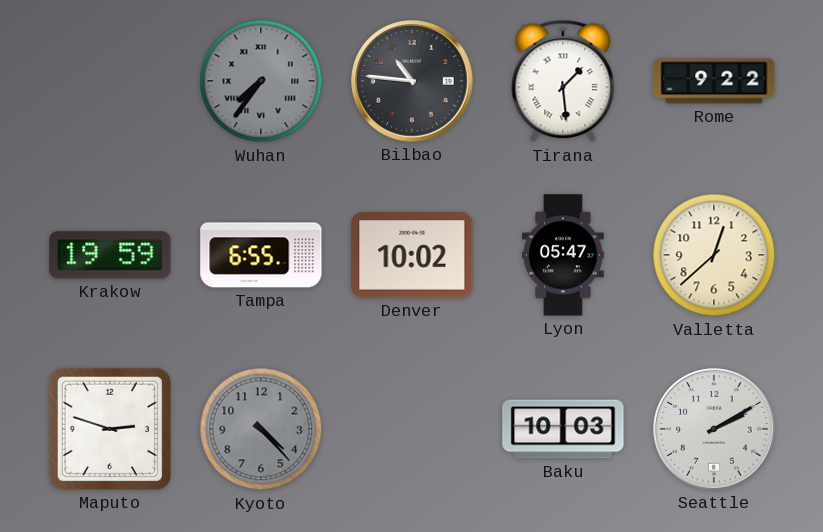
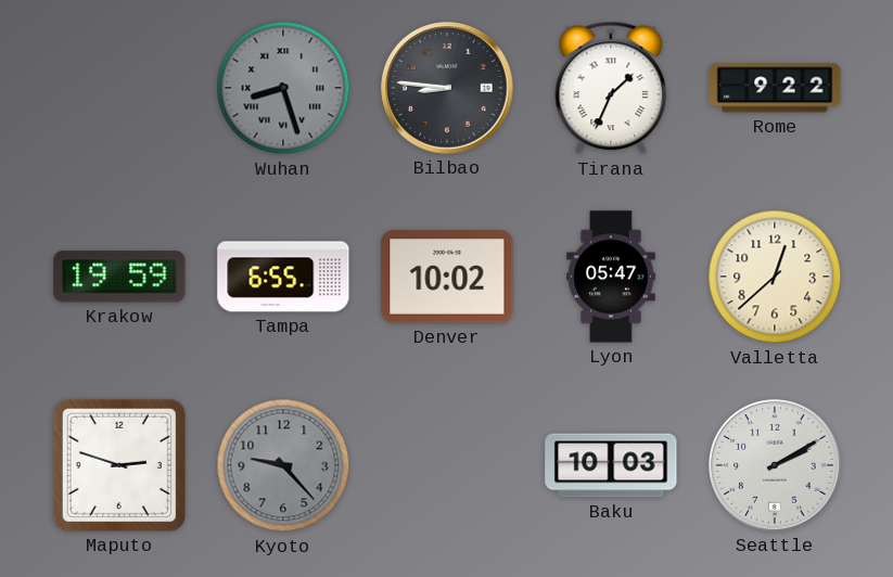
Wuhan: 7:36 -> 8:27
Bilbao: 10:46 -> 8:46
Tirana: 1:29 -> 1:34
Kyoto: 4:23 -> 9:23
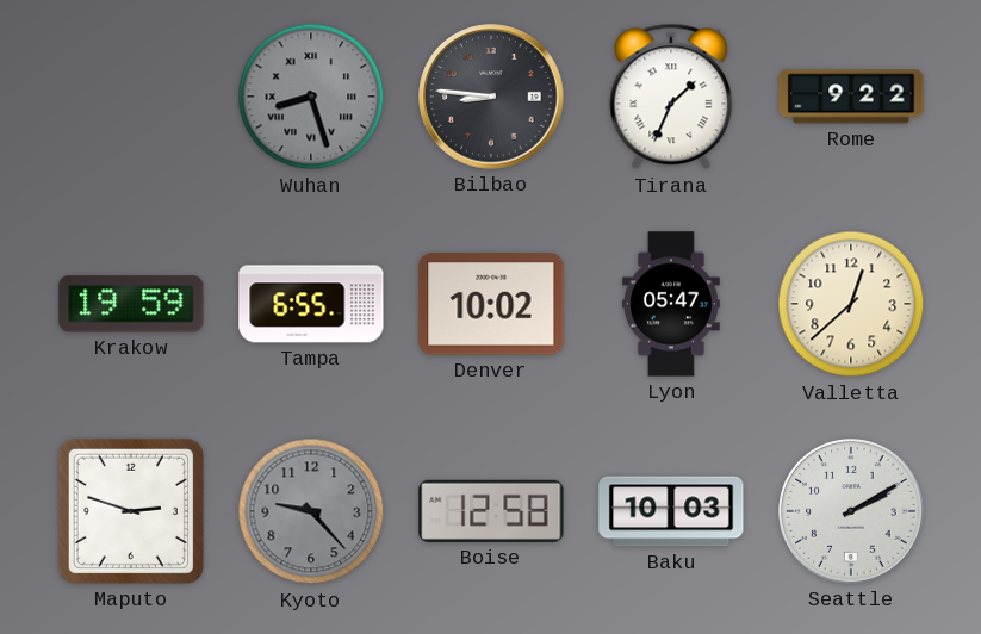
Boise: none -> 12:58
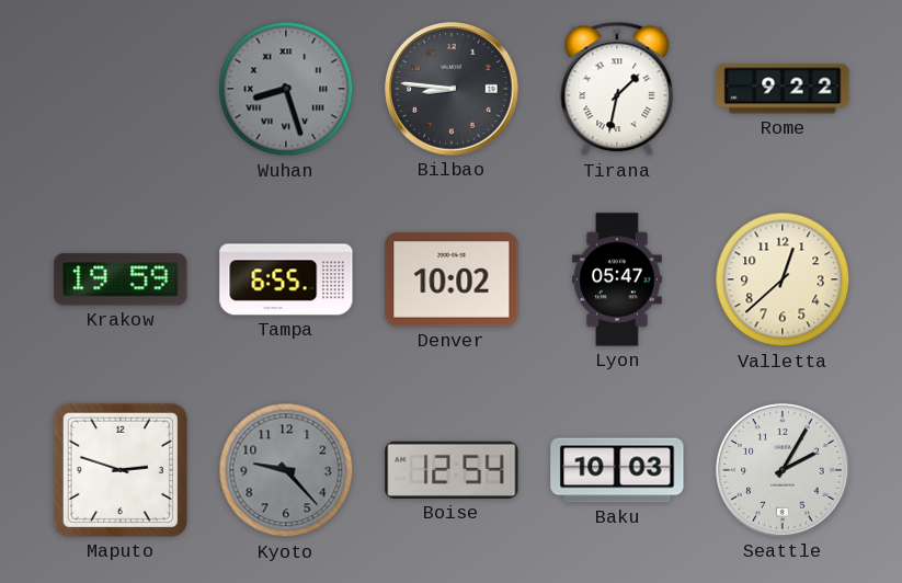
Tirana: 1:34 -> 1:32
Boise: 12:58 -> 12:54
Seattle: 2:10 -> 2:05
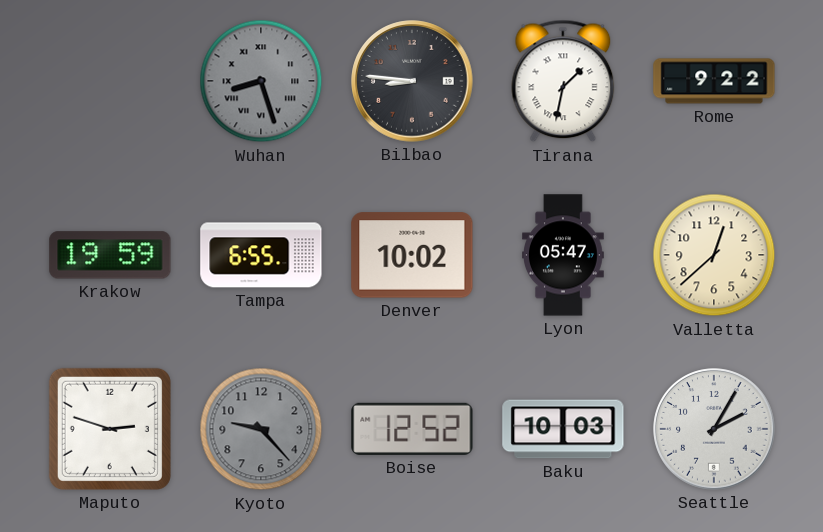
Boise: 12:54 -> 12:52
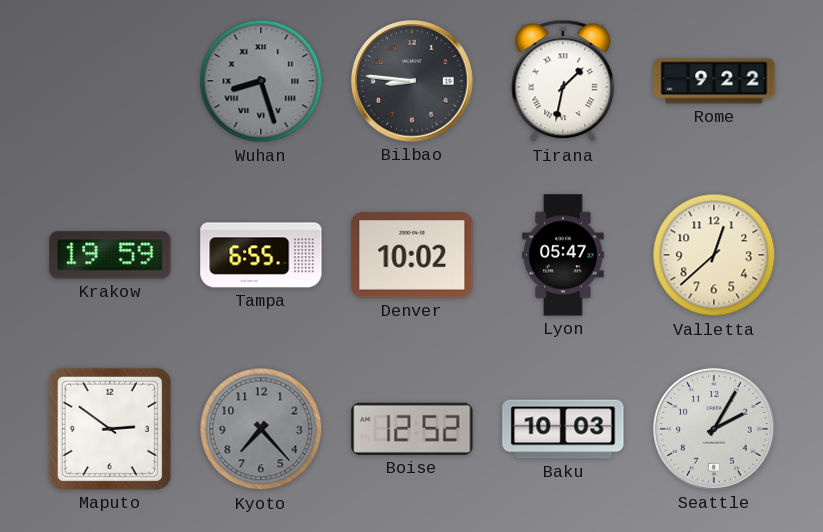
Maputo: 2:48 -> 2:51
Kyoto: 9:23 -> 7:23
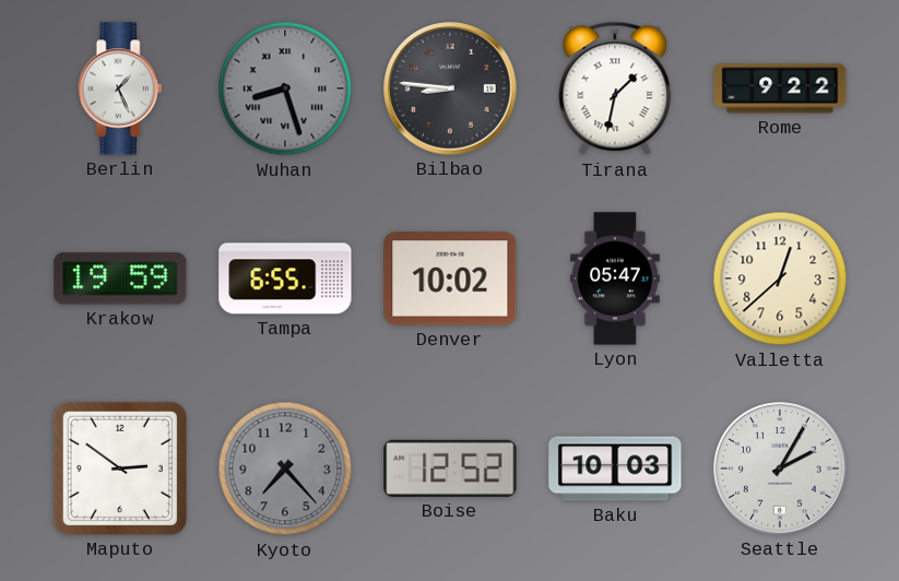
Berlin: none -> 1:26
